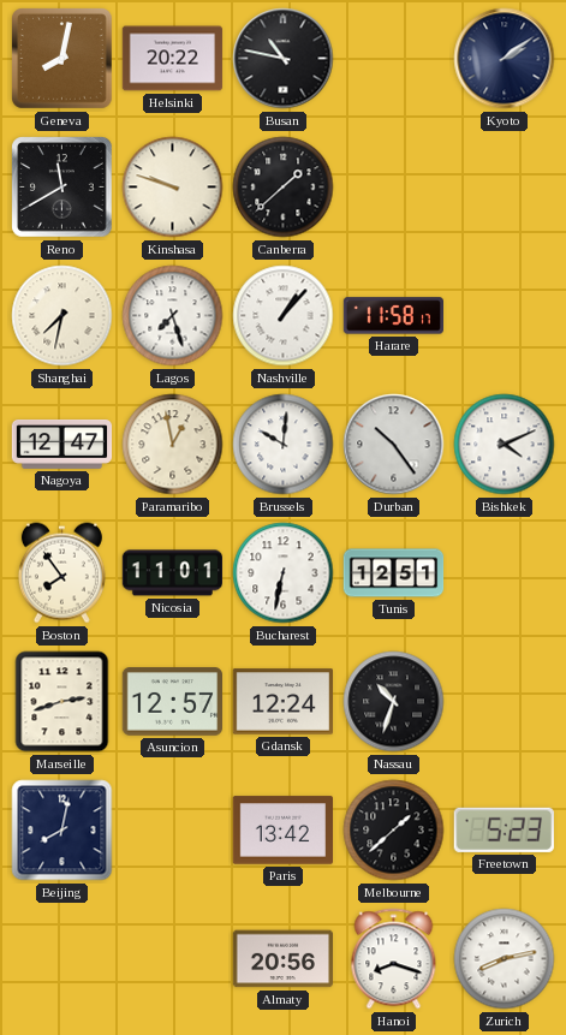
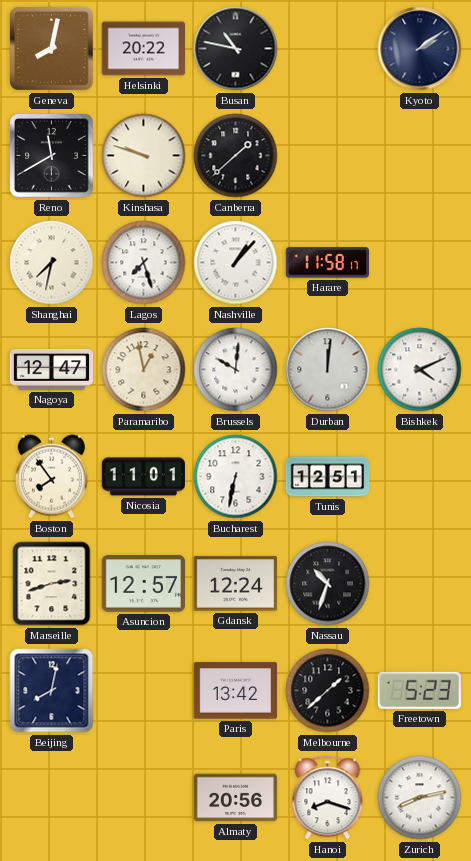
Durban: 10:24 -> 12:01
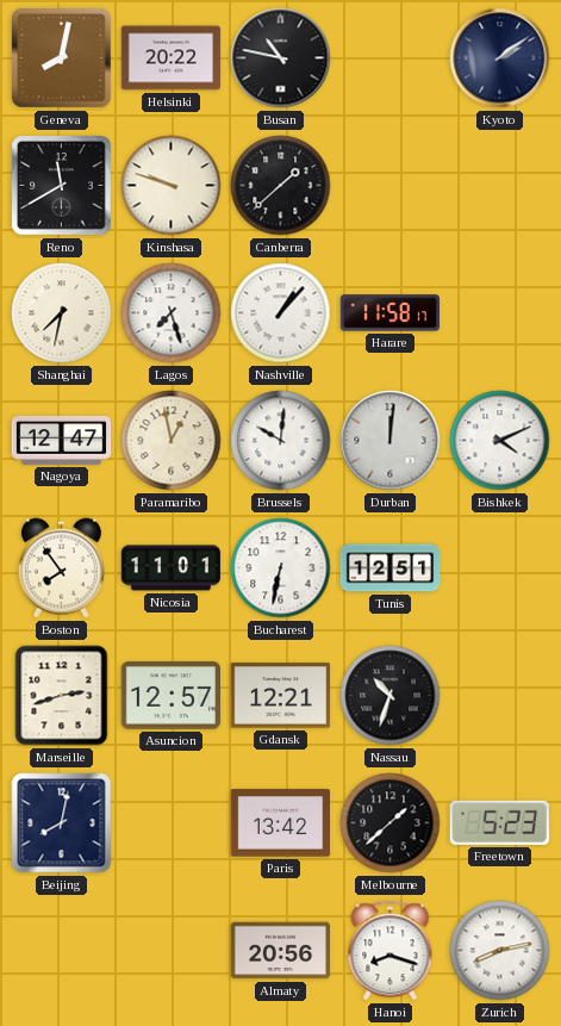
Gdansk: 12:24 -> 12:21
